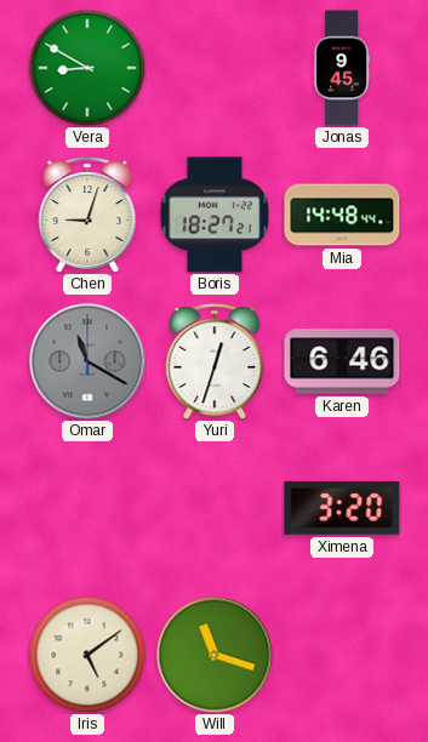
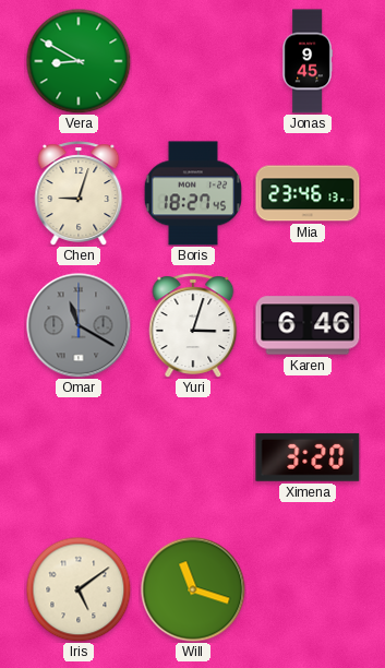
Boris: 18:27:21 -> 18:27:45
Mia: 14:48 -> 23:46
Yuri: 12:33 -> 3:03
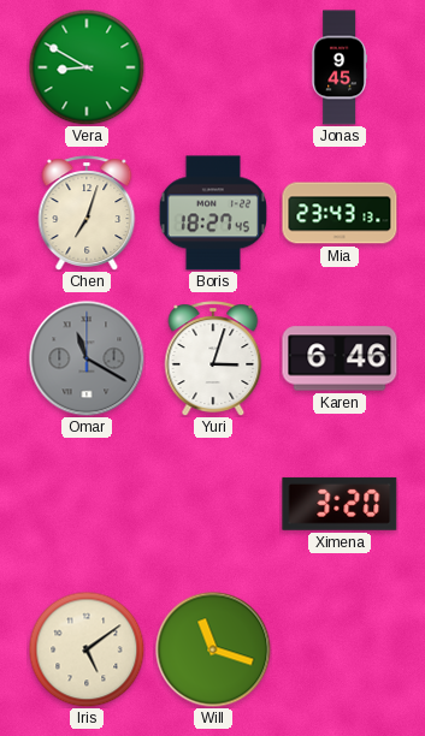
Chen: 9:03 -> 7:03
Mia: 23:46 -> 23:43
